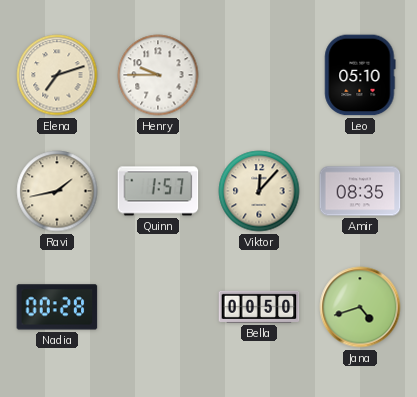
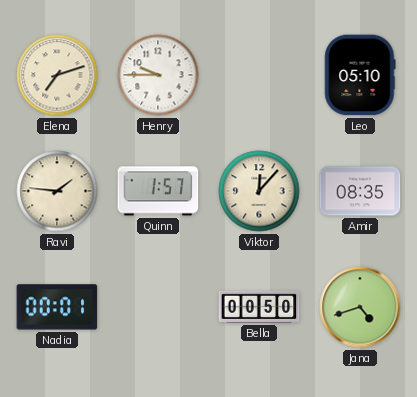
Ravi: 1:43 -> 1:46
Nadia: 00:28 -> 00:01
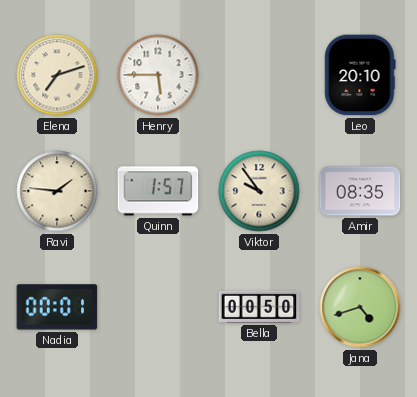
Henry: 9:45 -> 5:45
Leo: 05:10 -> 20:10
Viktor: 12:07 -> 9:54
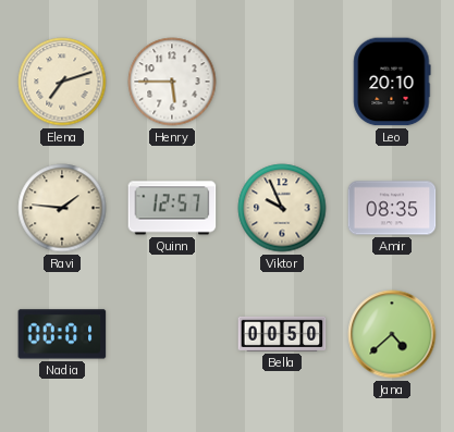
Quinn: 1:57 -> 12:57
Viktor: 9:54 -> 9:56
Jana: 4:42 -> 4:38
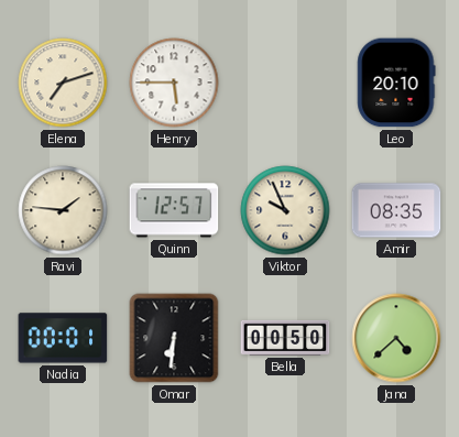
Omar: none -> 6:31
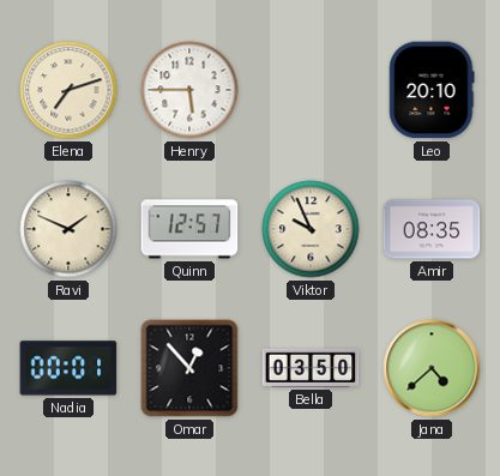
Ravi: 1:46 -> 1:49
Omar: 6:31 -> 12:53
Bella: 00:50 -> 03:50
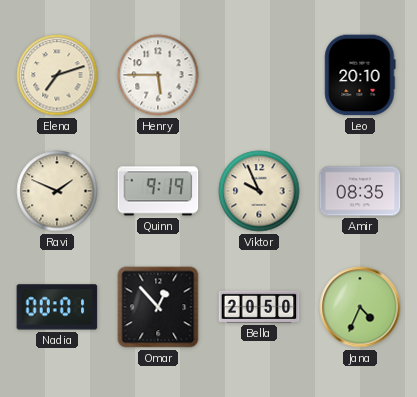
Quinn: 12:57 -> 9:19
Bella: 03:50 -> 20:50
Jana: 4:38 -> 4:34
